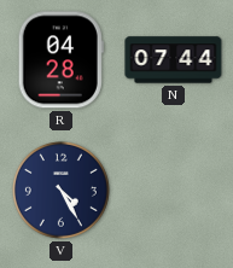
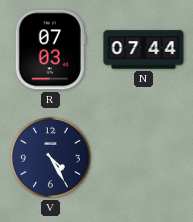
R: 04:28 -> 07:03
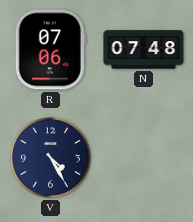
R: 07:03 -> 07:06
N: 07:44 -> 07:48
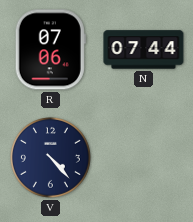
N: 07:48 -> 07:44
V: 4:25 -> 4:23
